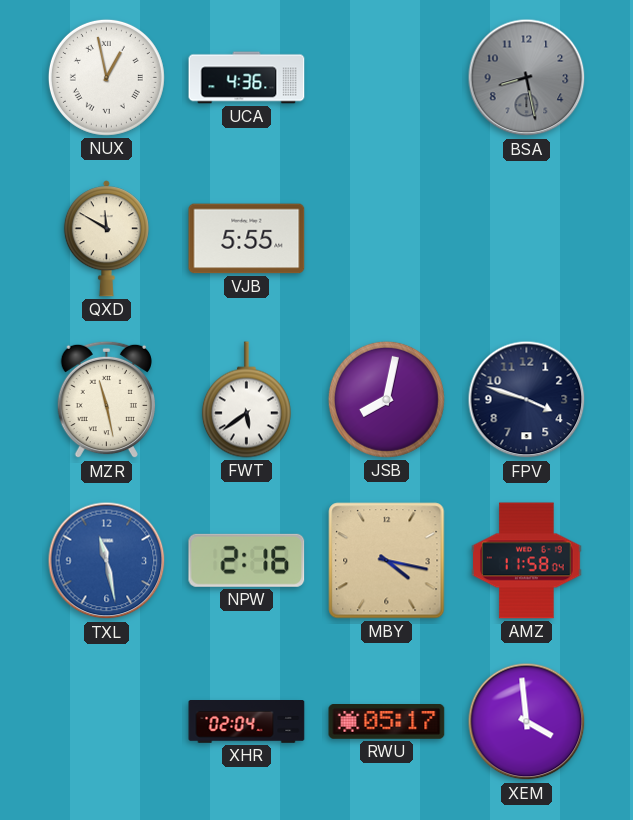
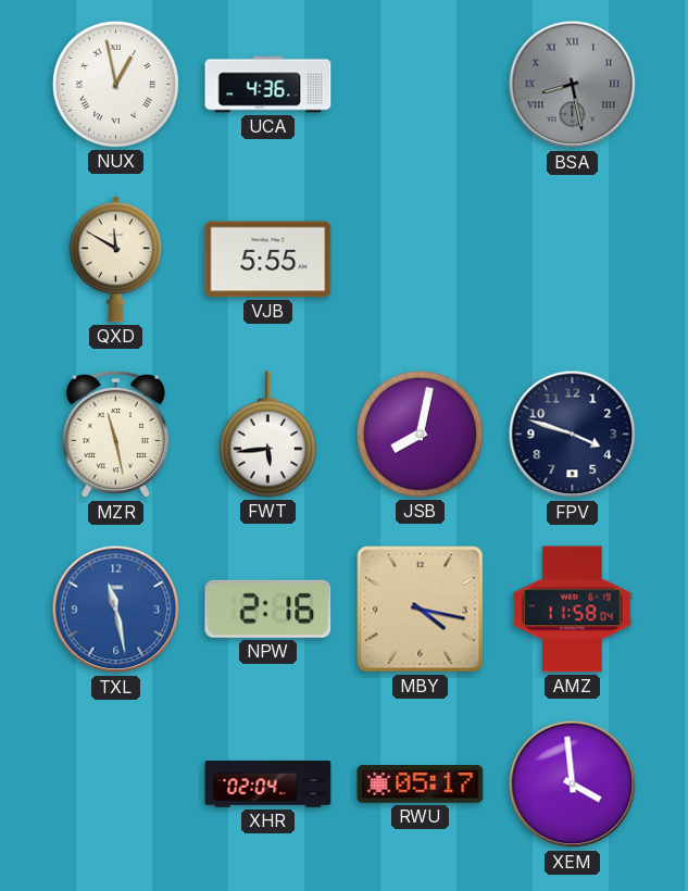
BSA numerals: Arabic -> Roman
FWT: 5:39 -> 5:44
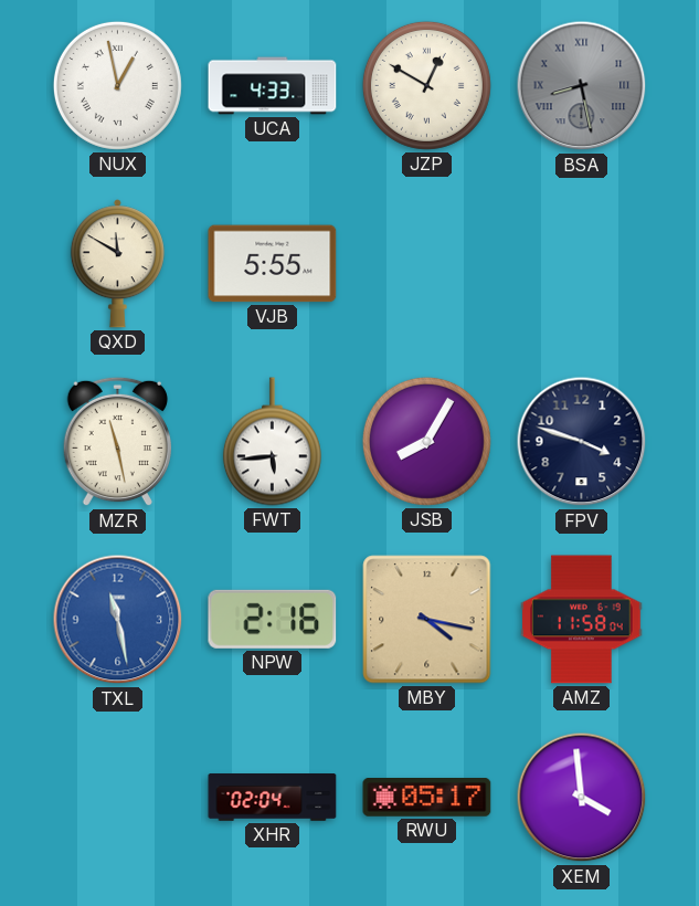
UCA: 4:36 -> 4:33
JZP: none -> 12:50
JSB: 8:02 -> 8:05
